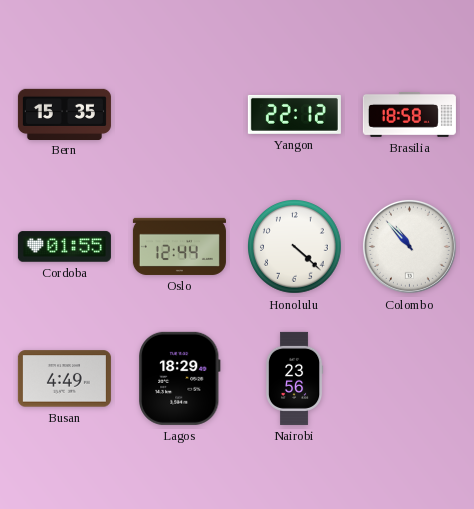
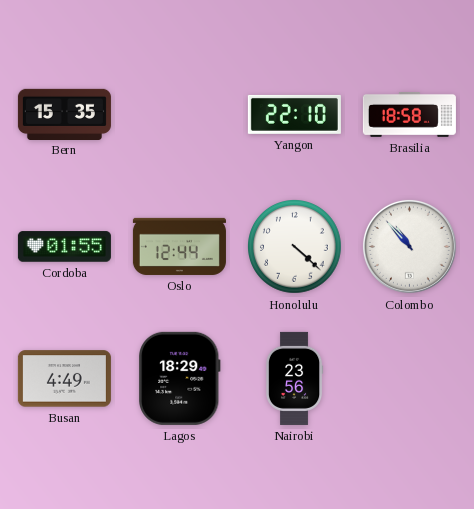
Yangon: 22:12 -> 22:10
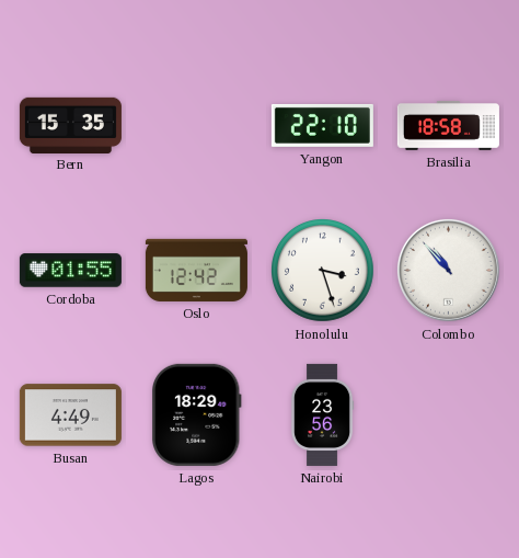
Oslo: 12:44 -> 12:42
Honolulu: 4:22 -> 3:27
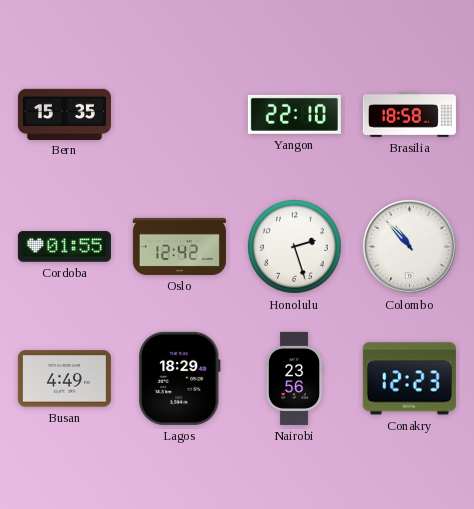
Honolulu: 3:27 -> 2:27
Conakry: none -> 12:23
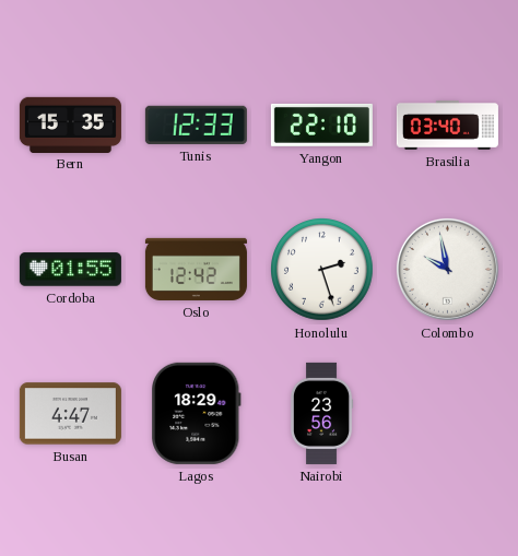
Tunis: none -> 12:33
Brasilia: 18:58 -> 03:40
Colombo: 10:53 -> 9:58
Busan: 4:49 -> 4:47
Conakry: 12:23 -> none
